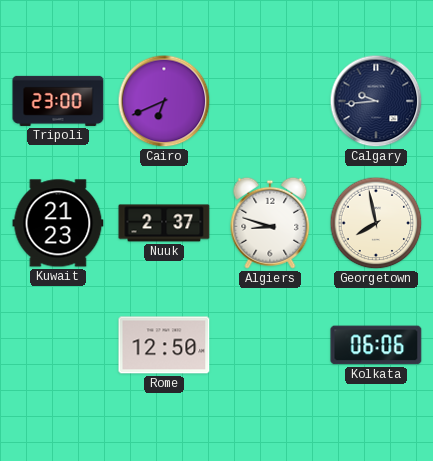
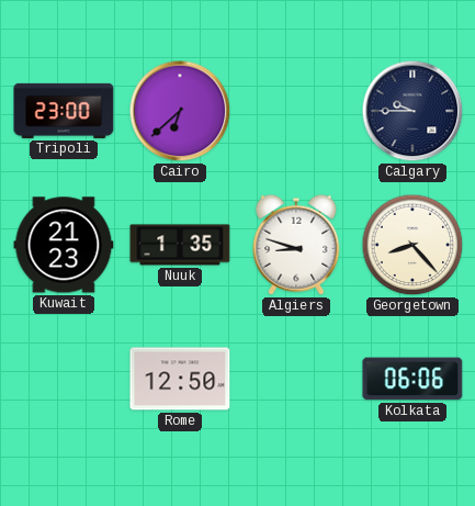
Cairo: 6:41 -> 6:38
Calgary: 9:44 -> 9:45
Nuuk: 2:37 -> 1:35
Georgetown: 7:58 -> 8:23
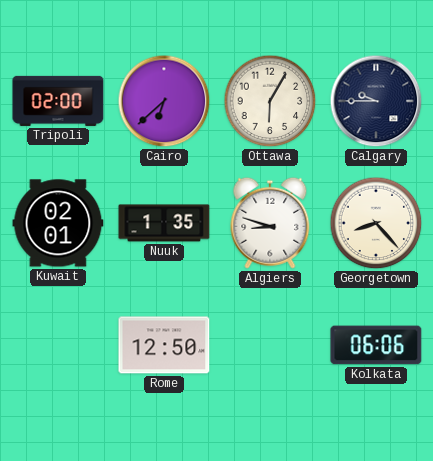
Tripoli: 23:00 -> 02:00
Ottawa: none -> 6:05
Kuwait: 21:23 -> 02:01
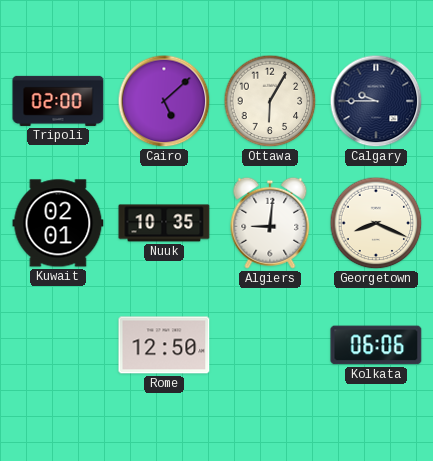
Cairo: 6:38 -> 5:08
Nuuk: 1:35 -> 10:35
Algiers: 8:48 -> 9:01
Georgetown: 8:23 -> 8:19
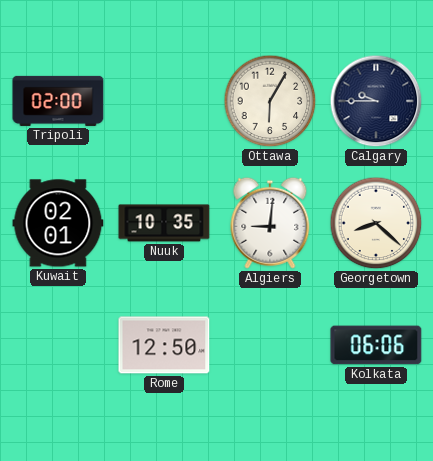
Cairo: 5:08 -> none
Georgetown: 8:19 -> 8:22
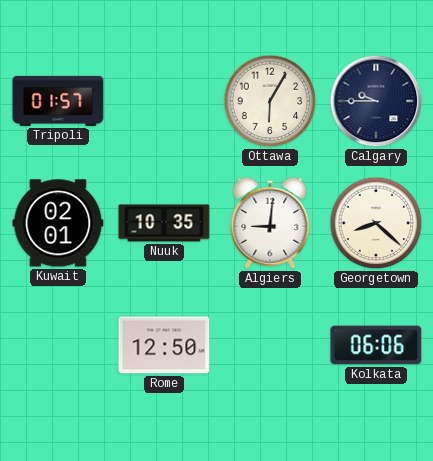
Tripoli: 02:00 -> 01:57
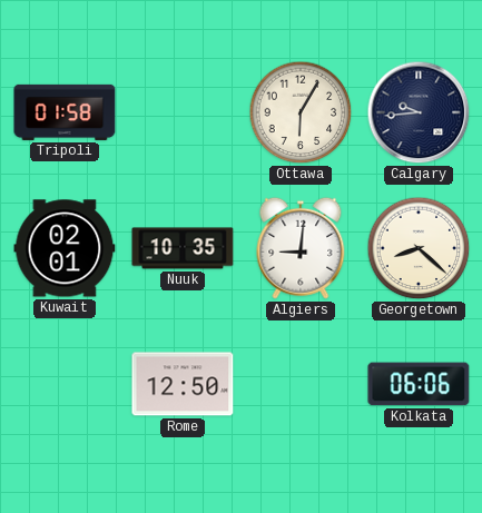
Tripoli: 01:57 -> 01:58
Calgary: 9:45 -> 9:44
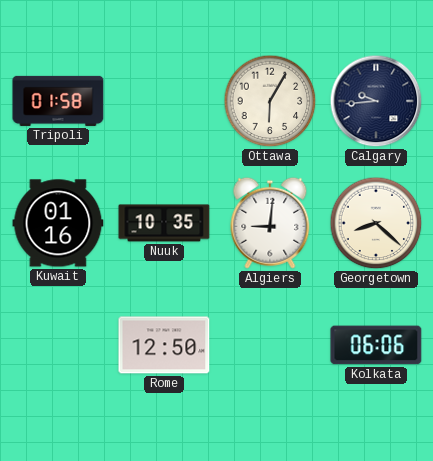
Kuwait: 02:01 -> 01:16
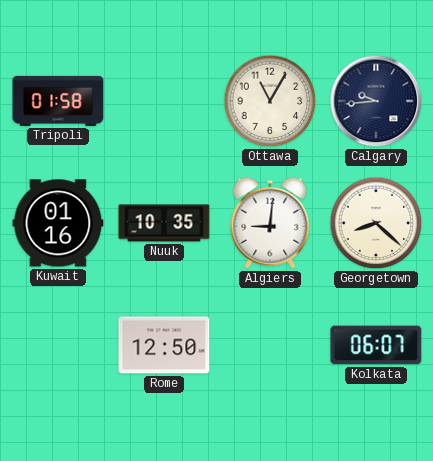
Ottawa: 6:05 -> 11:05
Kolkata: 06:06 -> 06:07
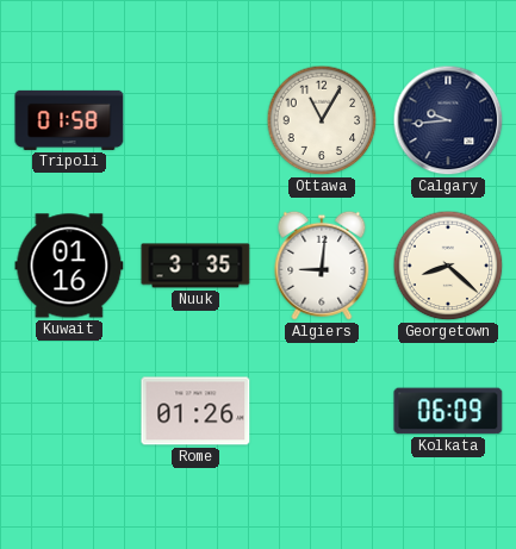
Nuuk: 10:35 -> 3:35
Rome: 12:50 -> 01:26
Kolkata: 06:07 -> 06:09
